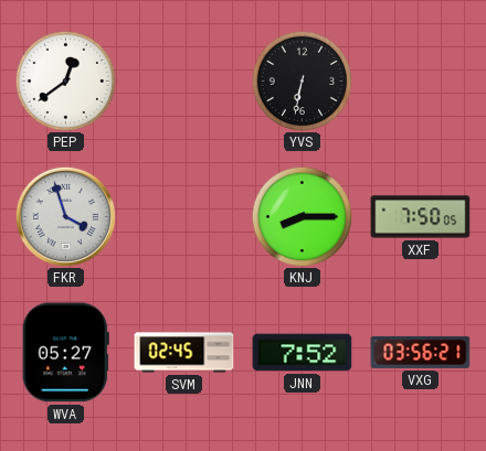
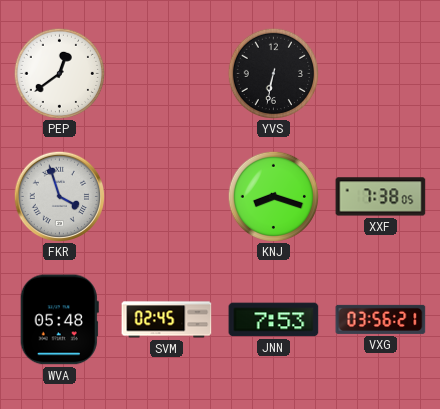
KNJ: 8:15 -> 8:18
XXF: 7:50 -> 7:38
WVA: 05:27 -> 05:48
JNN: 7:52 -> 7:53
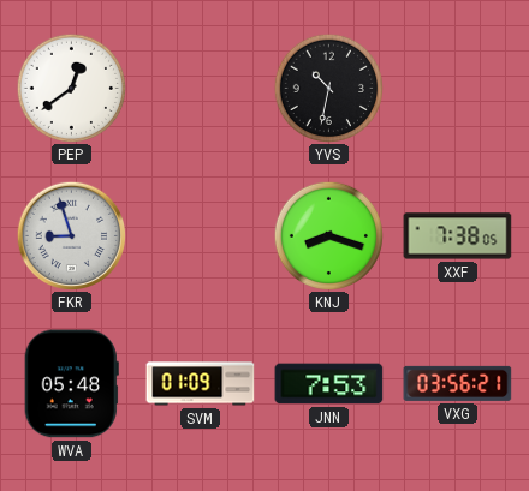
YVS: 6:32 -> 10:32
FKR: 3:57 -> 8:57
SVM: 02:45 -> 01:09
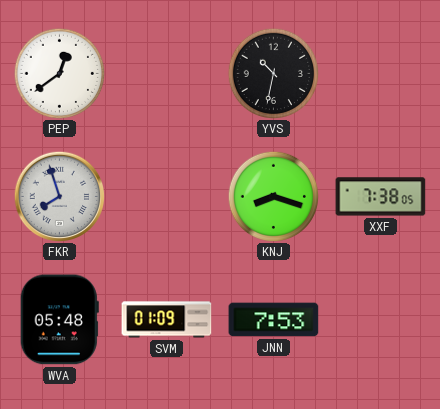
FKR: 8:57 -> 7:57
VXG: 03:56 -> none
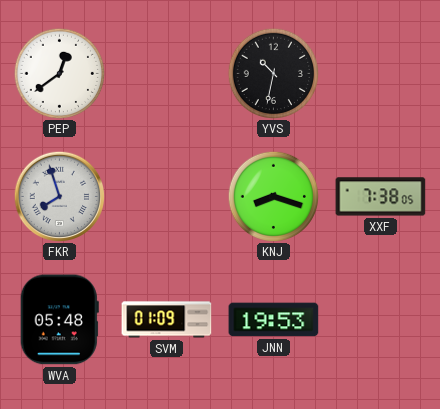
JNN: 7:53 -> 19:53
